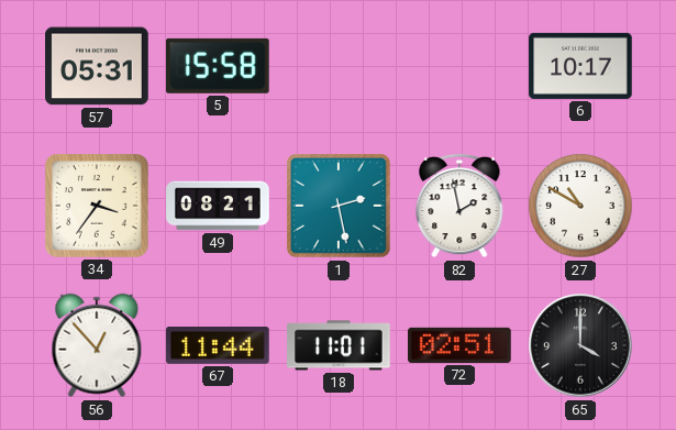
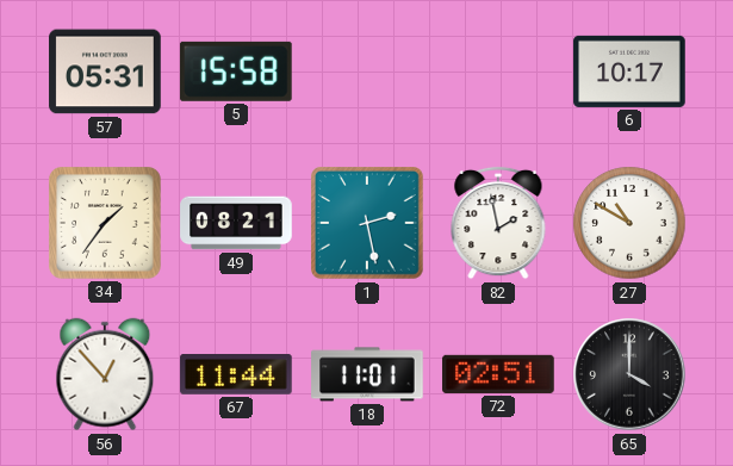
34: 3:36 -> 1:36
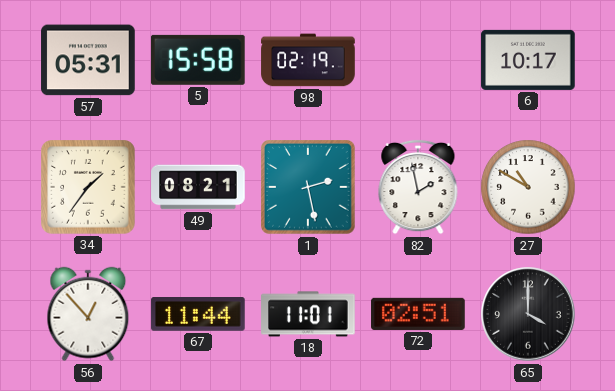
98: none -> 02:19
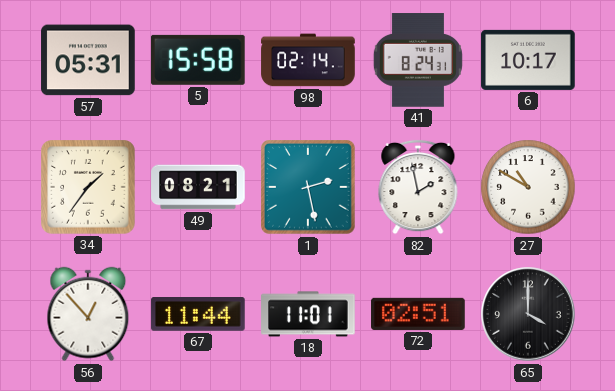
98: 02:19 -> 02:14
41: none -> 8:24
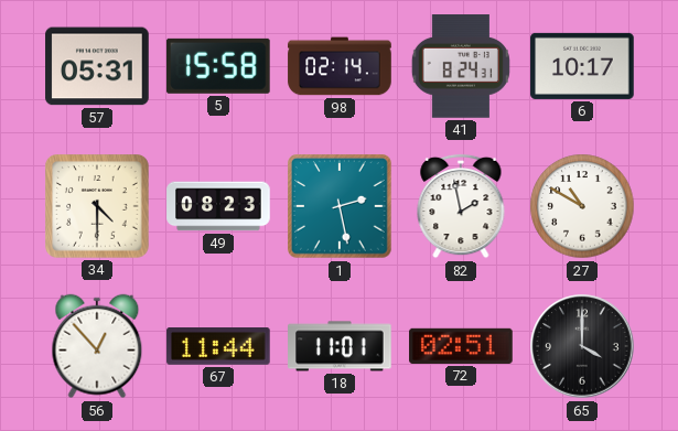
34: 1:36 -> 4:30
49: 08:21 -> 08:23
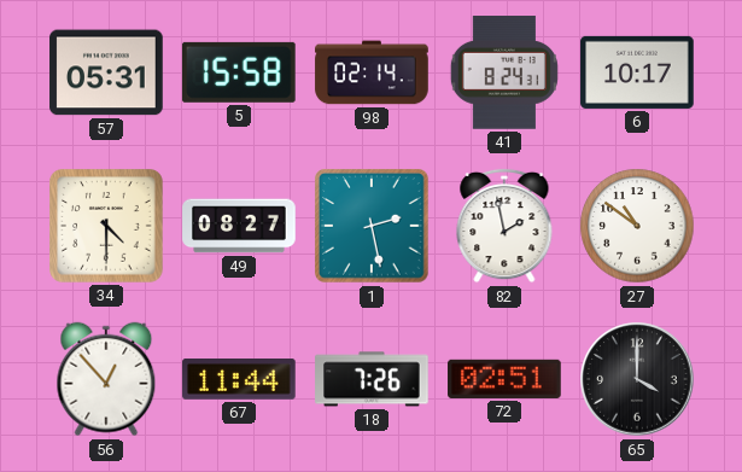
49: 08:23 -> 08:27
27: 10:50 -> 10:51
18: 11:01 -> 7:26
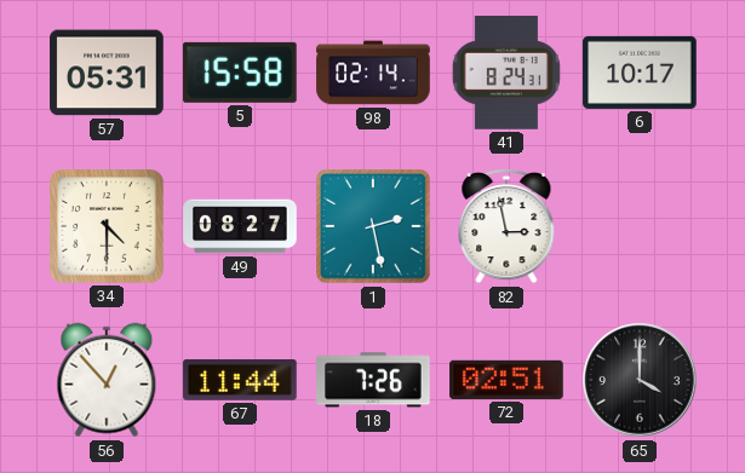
82: 1:58 -> 2:58
27: 10:51 -> none
